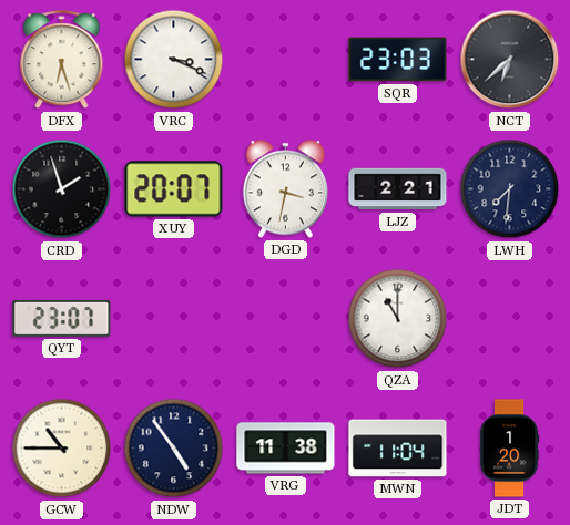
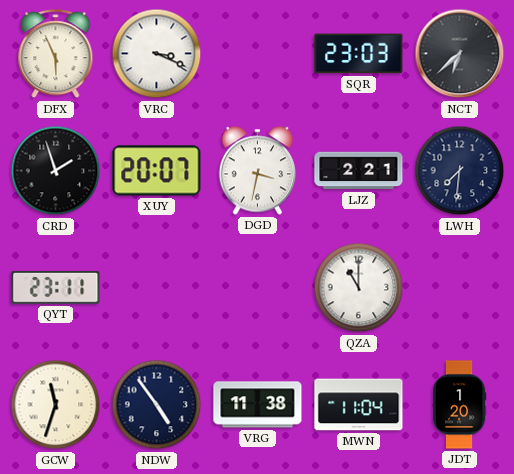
DFX: 6:27 -> 5:56
QYT: 23:07 -> 23:11
GCW: 10:45 -> 11:33
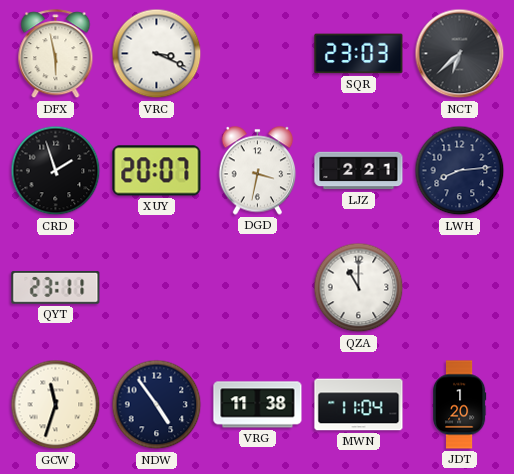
DFX: 5:56 -> 5:58
LWH: 7:31 -> 8:14
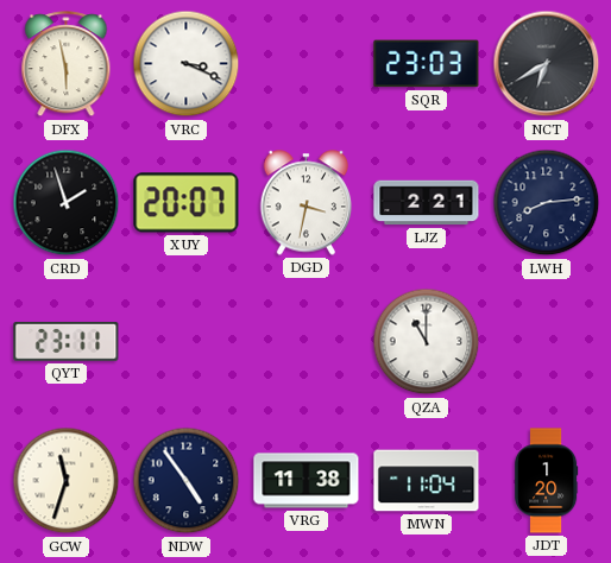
NCT: 6:38 -> 6:40
